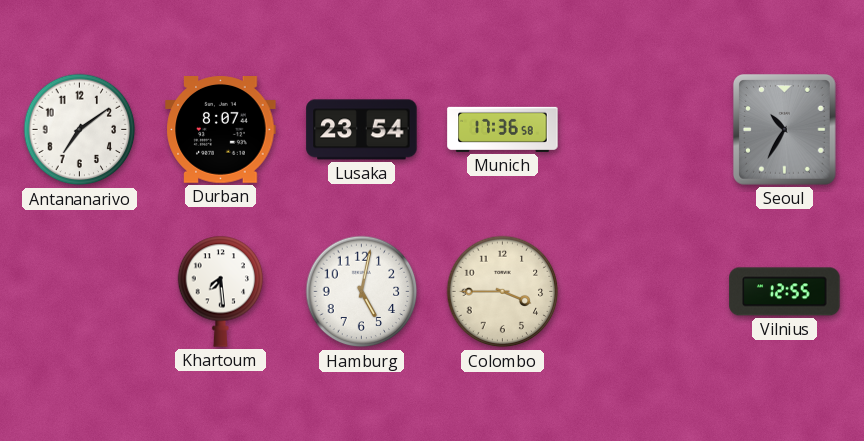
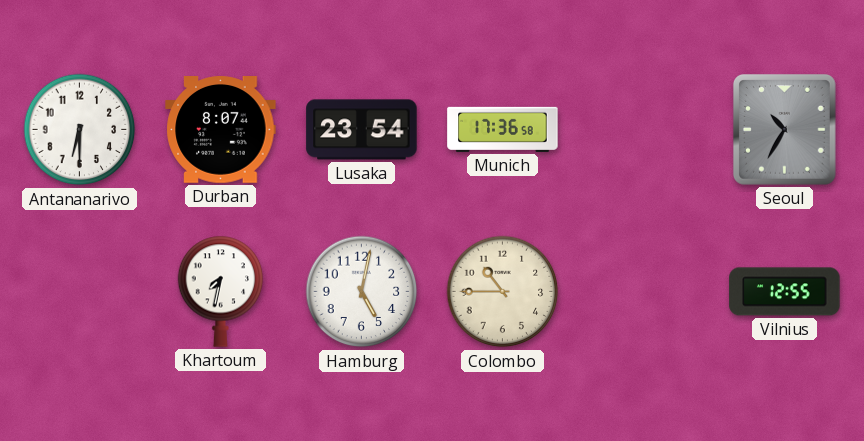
Antananarivo: 7:09 -> 6:30
Khartoum: 7:29 -> 7:32
Colombo: 3:45 -> 10:45
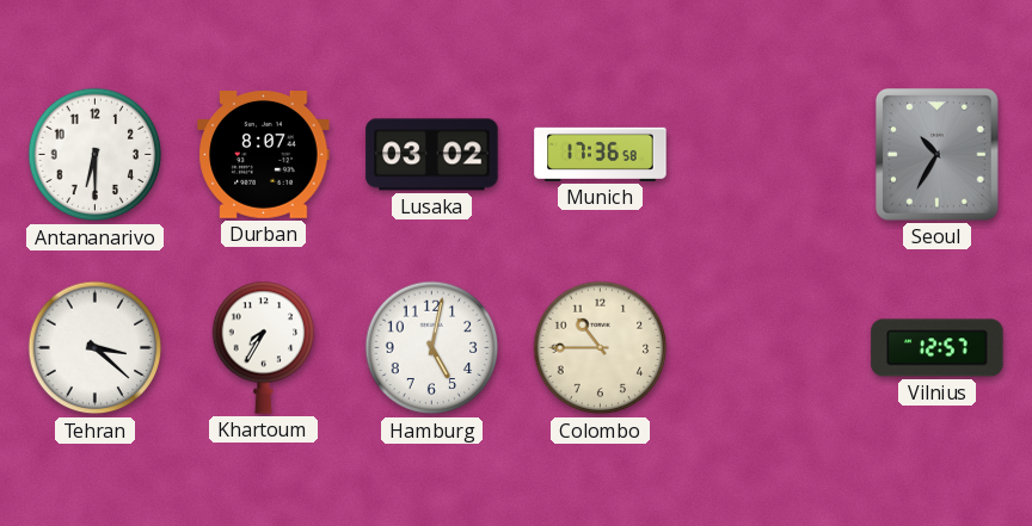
Lusaka: 23:54 -> 03:02
Tehran: none -> 3:22
Khartoum: 7:32 -> 7:35
Vilnius: 12:55 -> 12:57
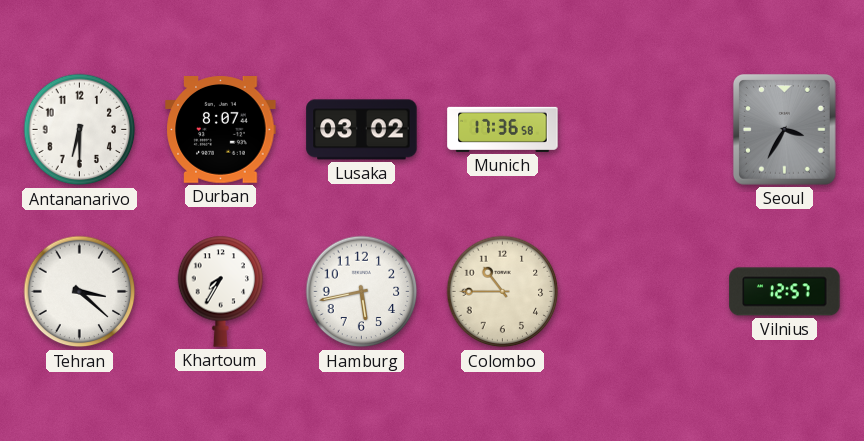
Seoul: 10:35 -> 3:35
Hamburg: 5:02 -> 5:43
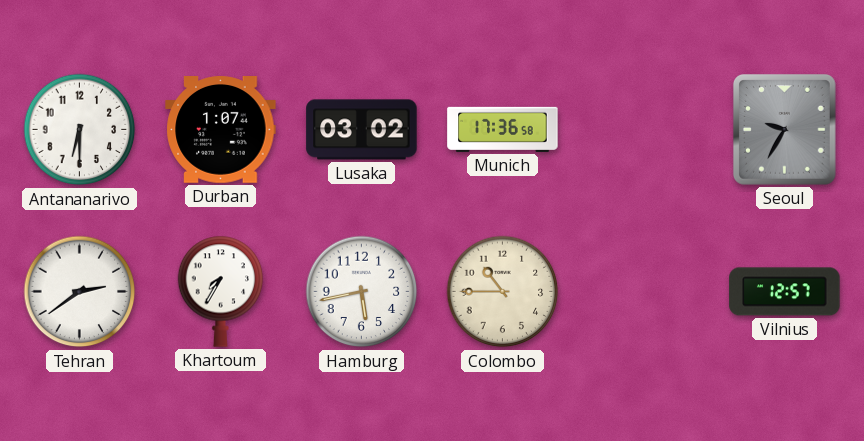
Durban: 8:07 -> 1:07
Seoul: 3:35 -> 9:35
Tehran: 3:22 -> 2:39
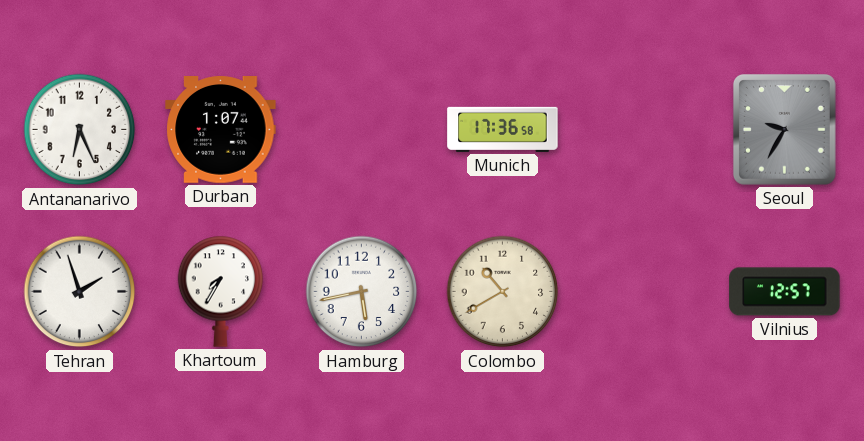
Antananarivo: 6:30 -> 6:26
Lusaka: 03:02 -> none
Tehran: 2:39 -> 1:57
Colombo: 10:45 -> 10:40
